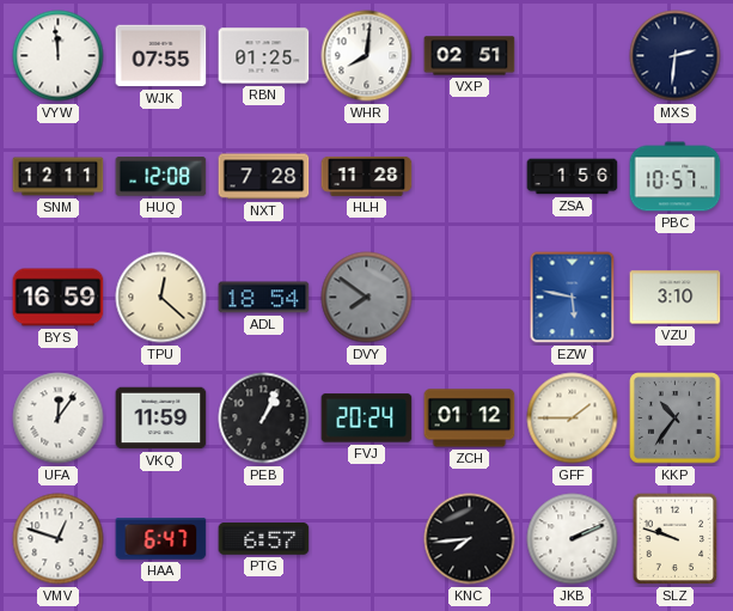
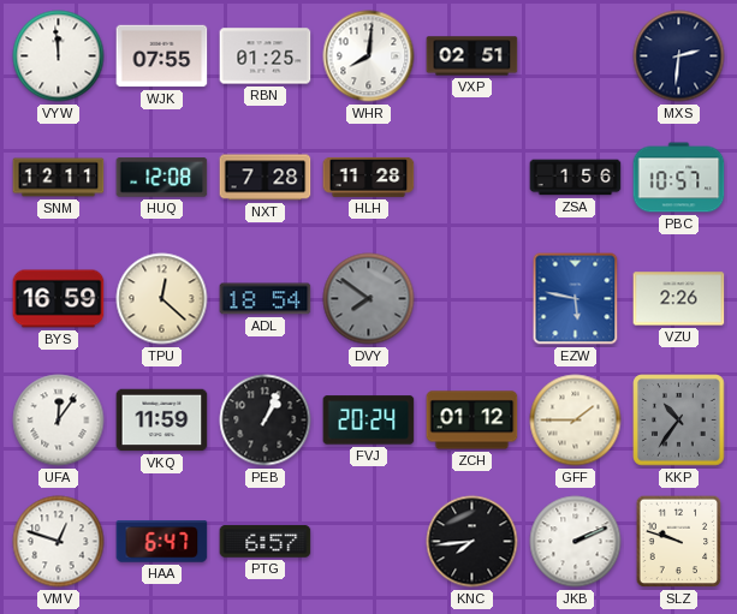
VZU: 3:10 -> 2:26
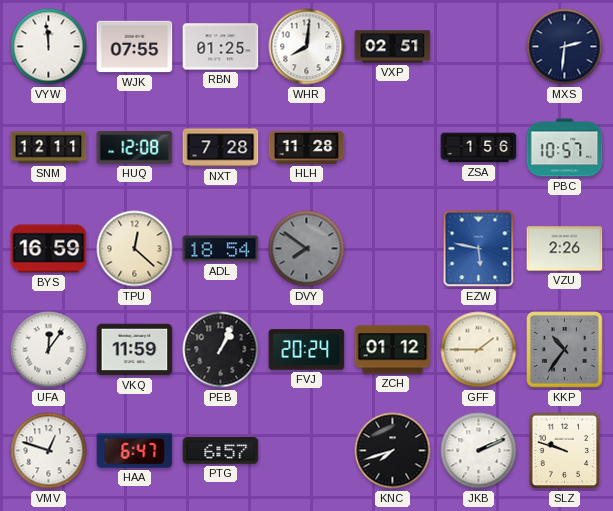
KNC: 7:44 -> 7:42
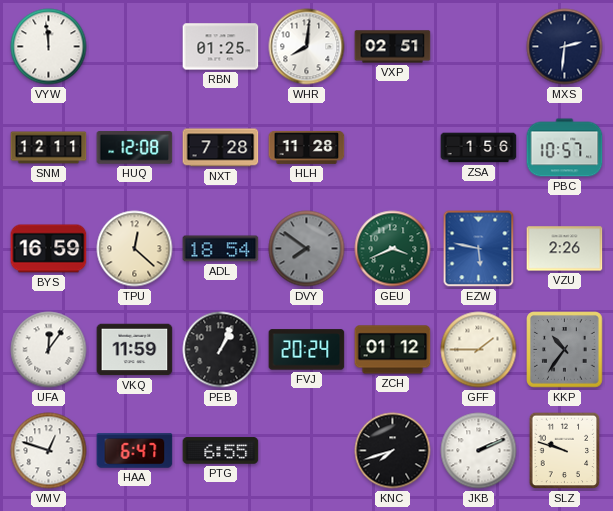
WJK: 07:55 -> none
GEU: none -> 3:41
PTG: 6:57 -> 6:55
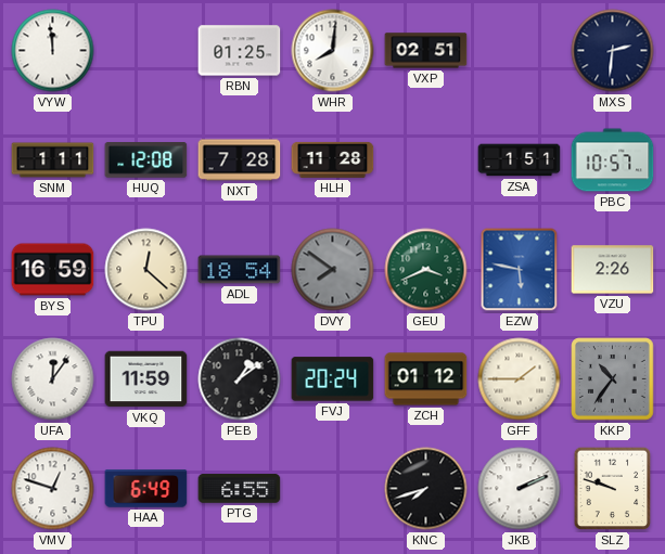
SNM: 12:11 -> 1:11
ZSA: 1:56 -> 1:51
PEB: 1:04 -> 1:09
HAA: 6:47 -> 6:49
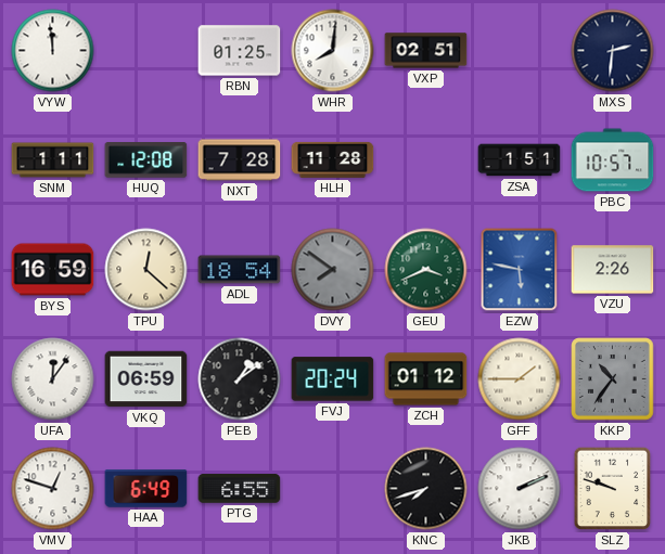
VKQ: 11:59 -> 06:59
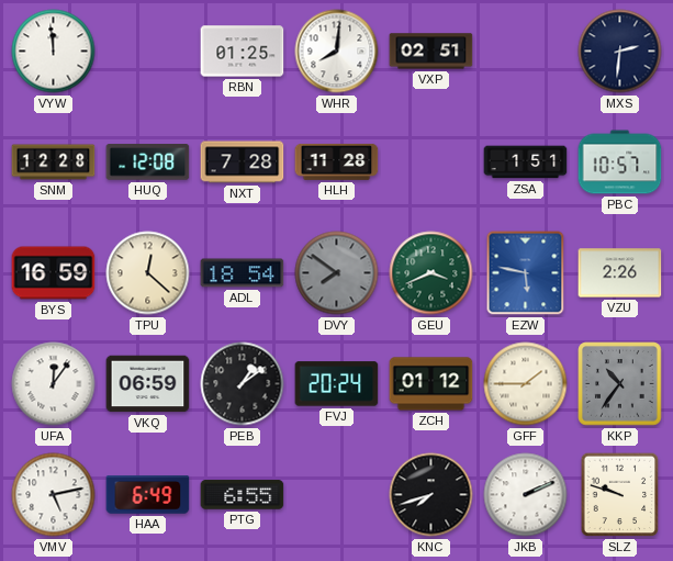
SNM: 1:11 -> 12:28
VMV: 12:48 -> 5:13
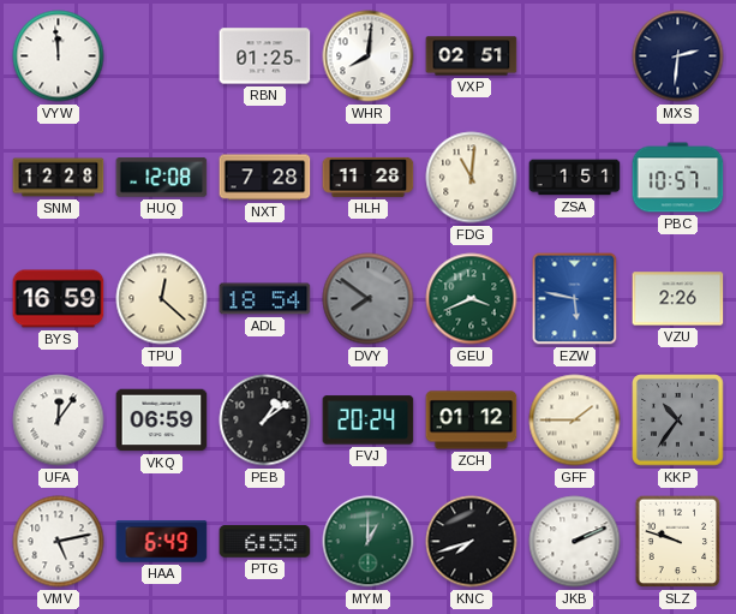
FDG: none -> 11:01
MYM: none -> 1:00
